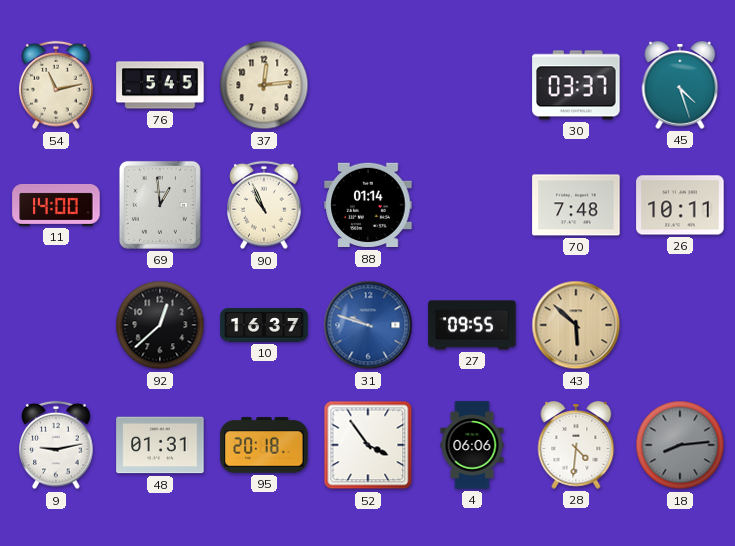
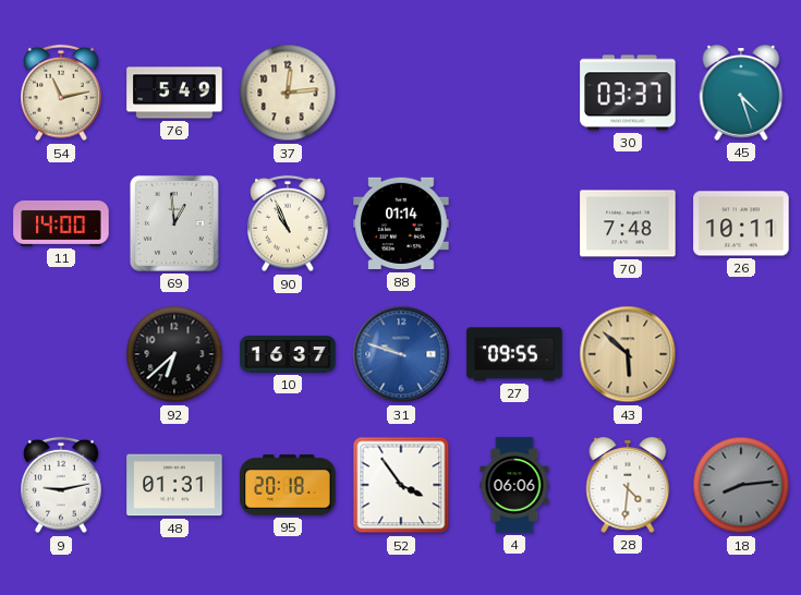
76: 5:45 -> 5:49
92: 12:38 -> 6:38
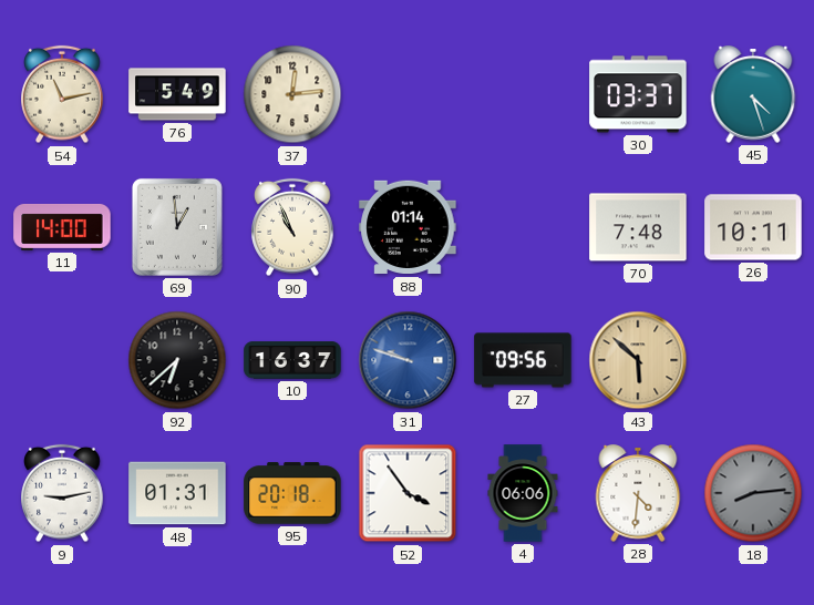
27: 09:55 -> 09:56
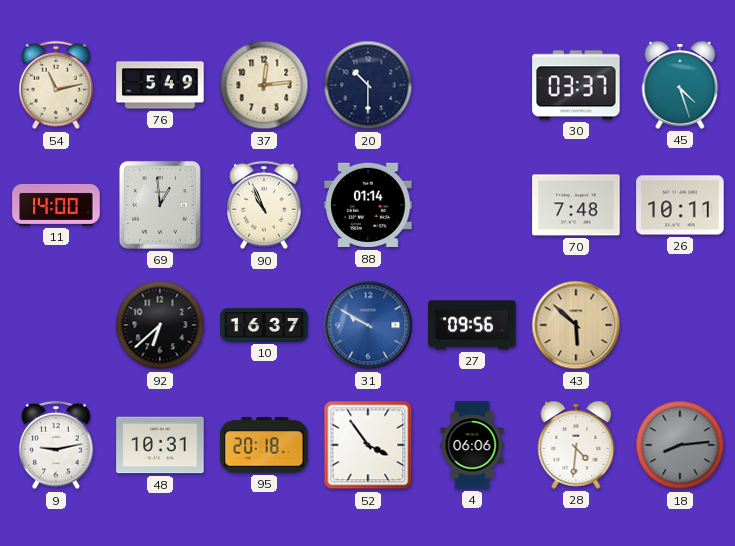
20: none -> 10:30
31: 9:48 -> 9:50
48: 01:31 -> 10:31
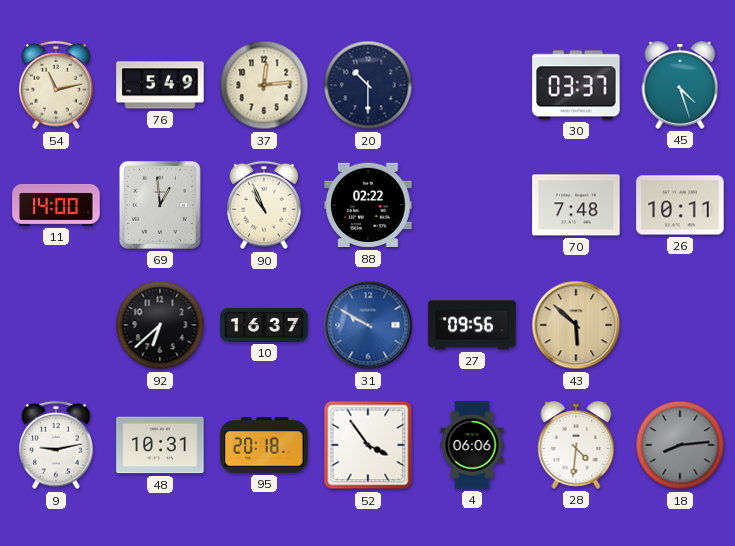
88: 01:14 -> 02:22
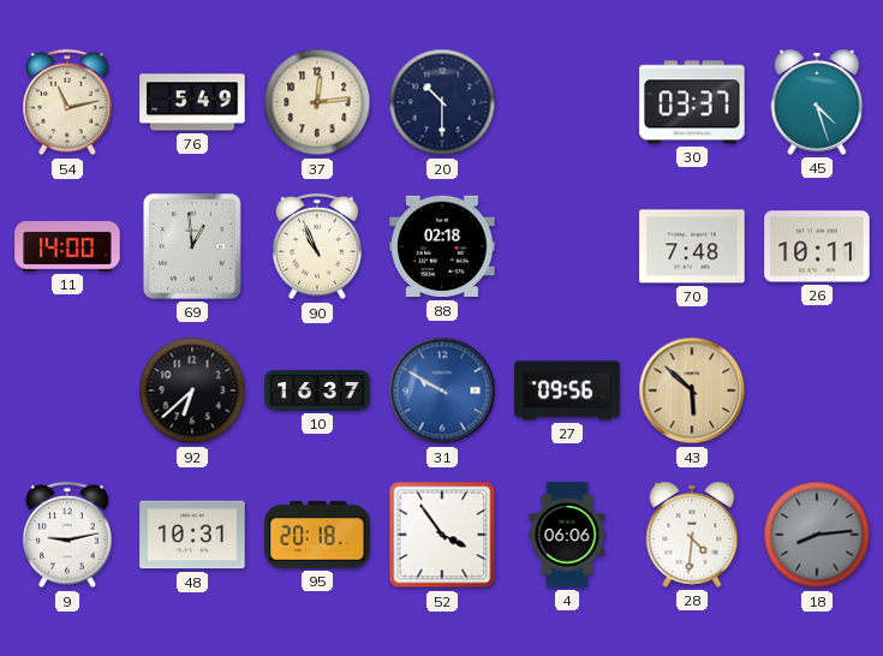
88: 02:22 -> 02:18
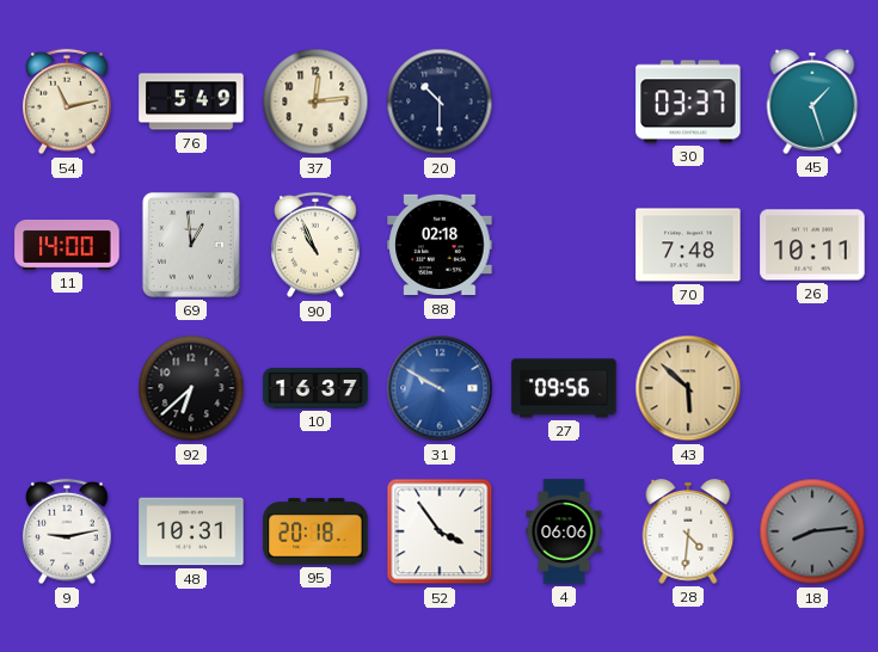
45: 4:27 -> 1:27
